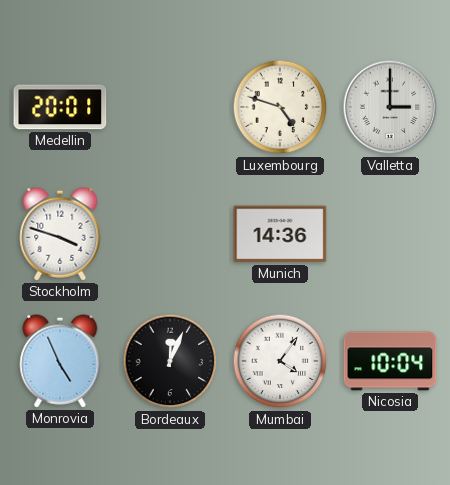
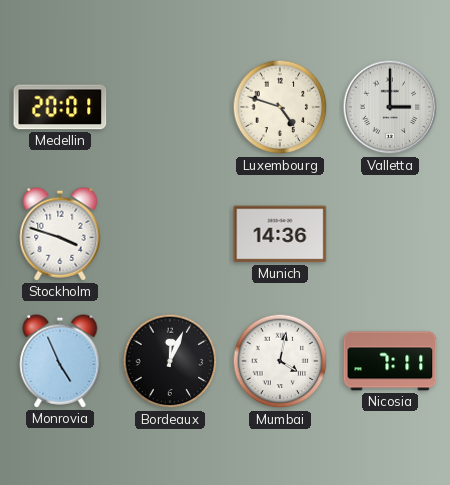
Mumbai: 4:06 -> 4:02
Nicosia: 10:04 -> 7:11
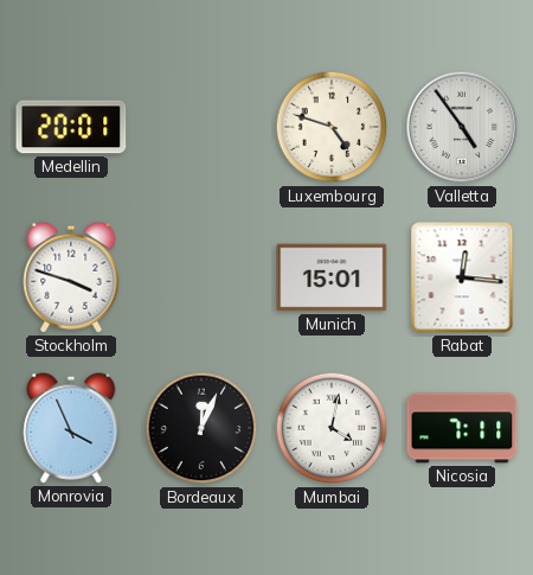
Valletta: 3:00 -> 4:54
Munich: 14:36 -> 15:01
Rabat: none -> 12:16
Monrovia: 4:56 -> 3:56
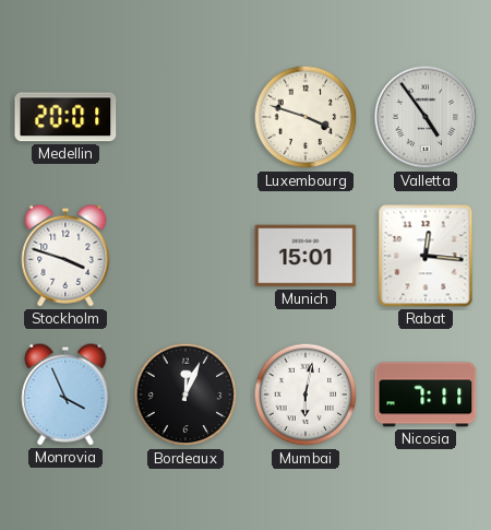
Luxembourg: 4:48 -> 3:48
Mumbai: 4:02 -> 6:02
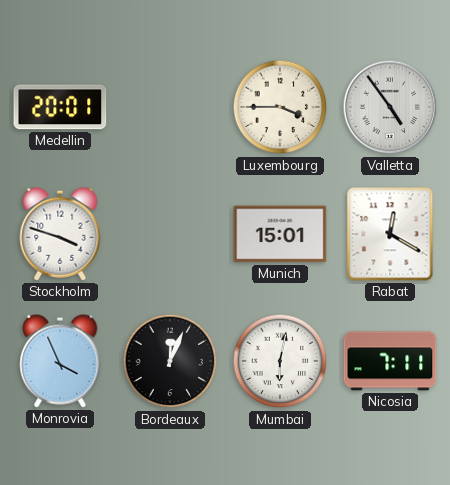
Luxembourg: 3:48 -> 3:45
Rabat: 12:16 -> 12:20
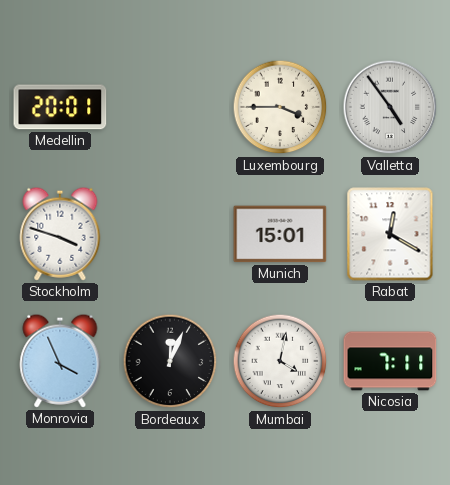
Mumbai: 6:02 -> 4:02
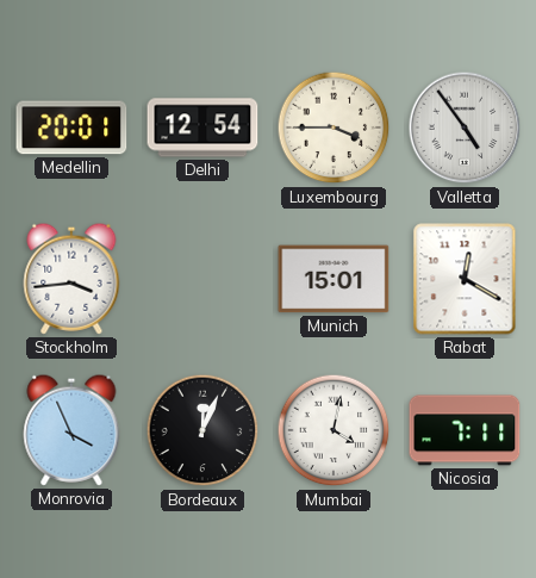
Delhi: none -> 12:54
Stockholm: 3:48 -> 3:44
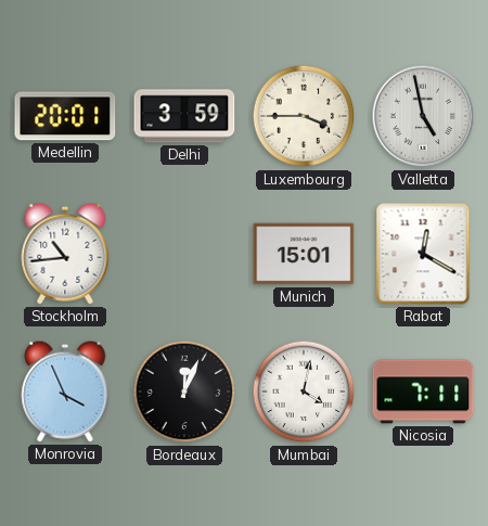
Delhi: 12:54 -> 3:59
Valletta: 4:54 -> 4:58
Stockholm: 3:44 -> 10:44
